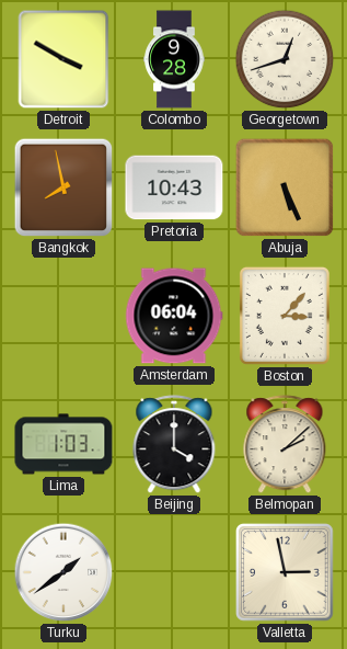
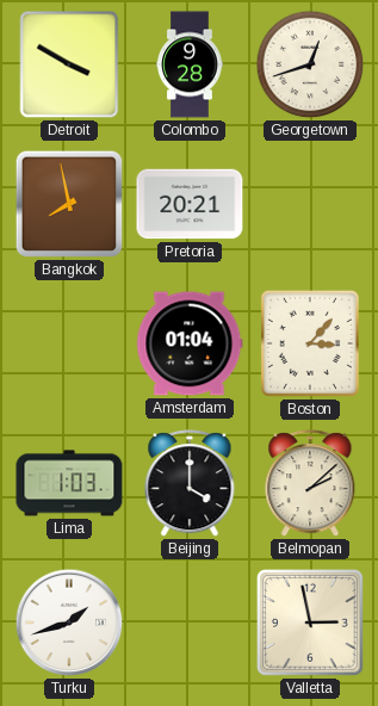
Pretoria: 10:43 -> 20:21
Abuja: 5:26 -> none
Amsterdam: 06:04 -> 01:04
Turku: 1:39 -> 1:42
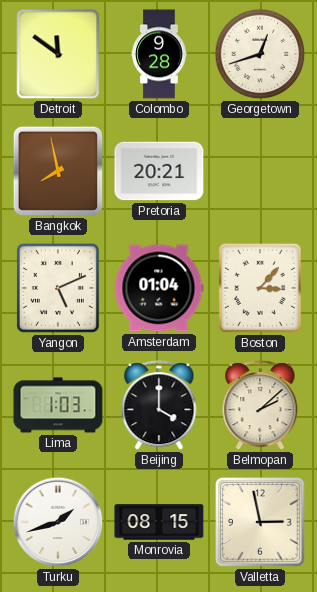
Detroit: 3:50 -> 11:51
Yangon: none -> 5:11
Monrovia: none -> 08:15
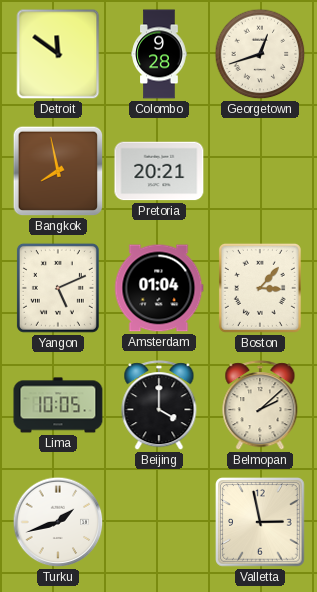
Lima: 1:03 -> 10:05
Monrovia: 08:15 -> none
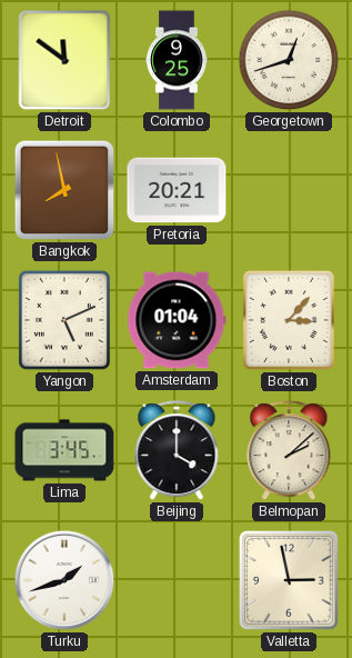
Colombo: 9:28 -> 9:25
Lima: 10:05 -> 3:45
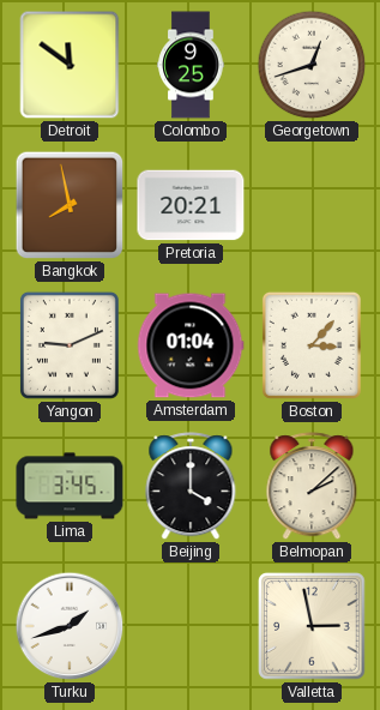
Yangon: 5:11 -> 9:11
